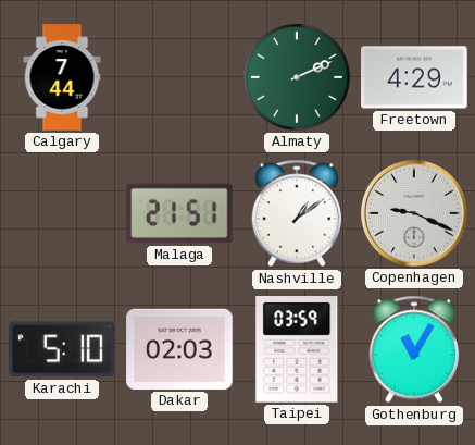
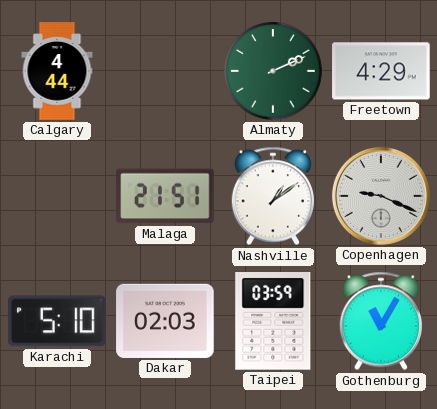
Calgary: 7:44 -> 4:44
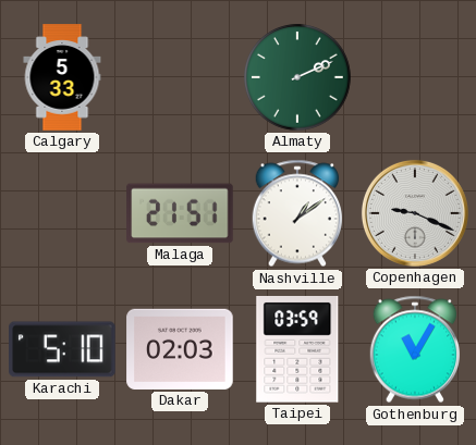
Calgary: 4:44 -> 5:33
Freetown: 4:29 -> none
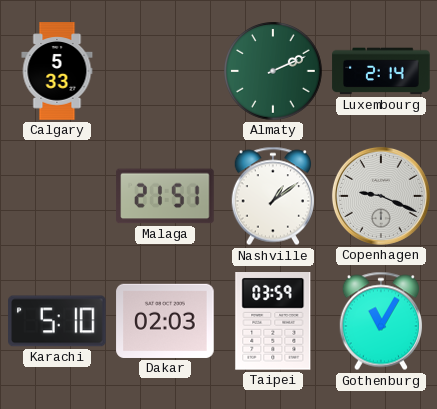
Luxembourg: none -> 2:14
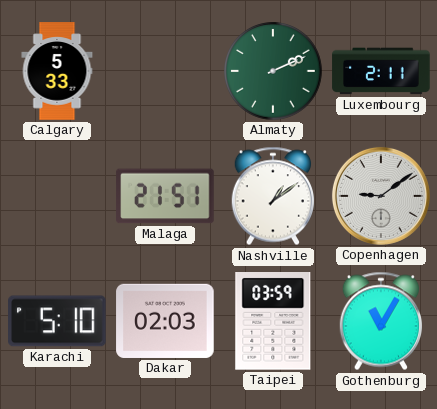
Luxembourg: 2:14 -> 2:11
Copenhagen: 9:19 -> 9:09
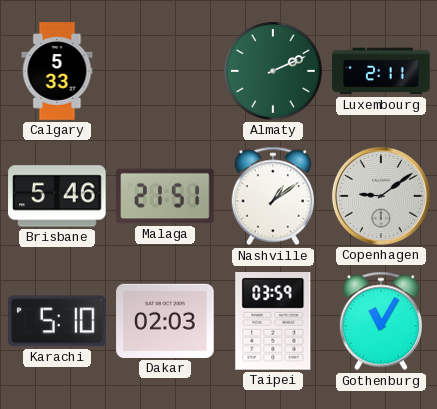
Brisbane: none -> 5:46
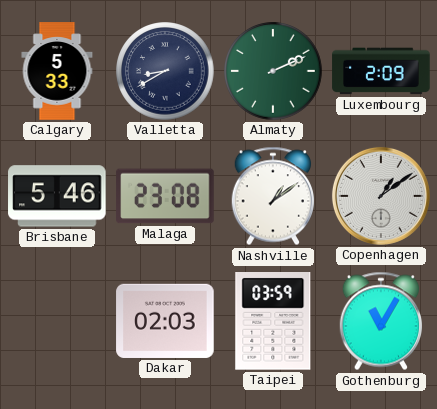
Valletta: none -> 8:40
Luxembourg: 2:11 -> 2:09
Malaga: 21:51 -> 23:08
Copenhagen: 9:09 -> 1:09
Karachi: 5:10 -> none
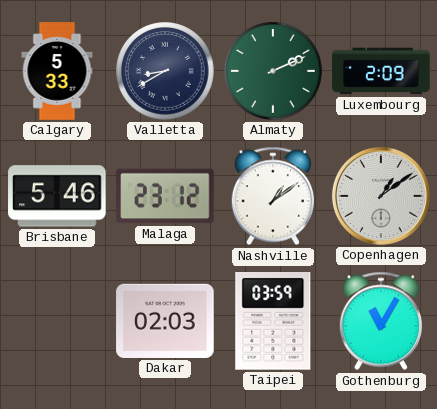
Malaga: 23:08 -> 23:12
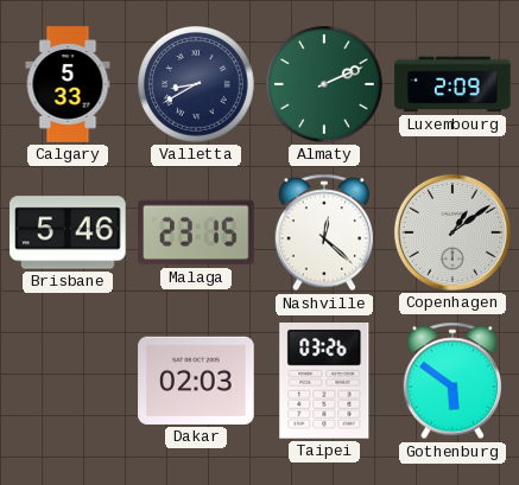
Malaga: 23:12 -> 23:15
Nashville: 1:09 -> 12:22
Taipei: 03:59 -> 03:26
Gothenburg: 11:05 -> 5:51
